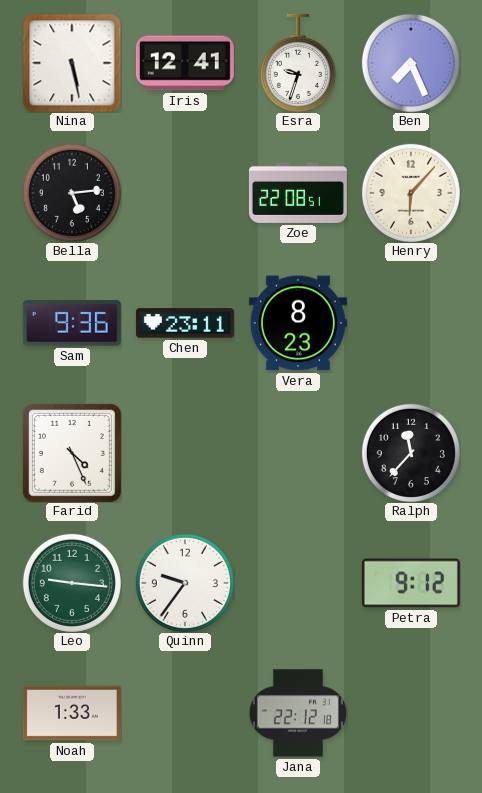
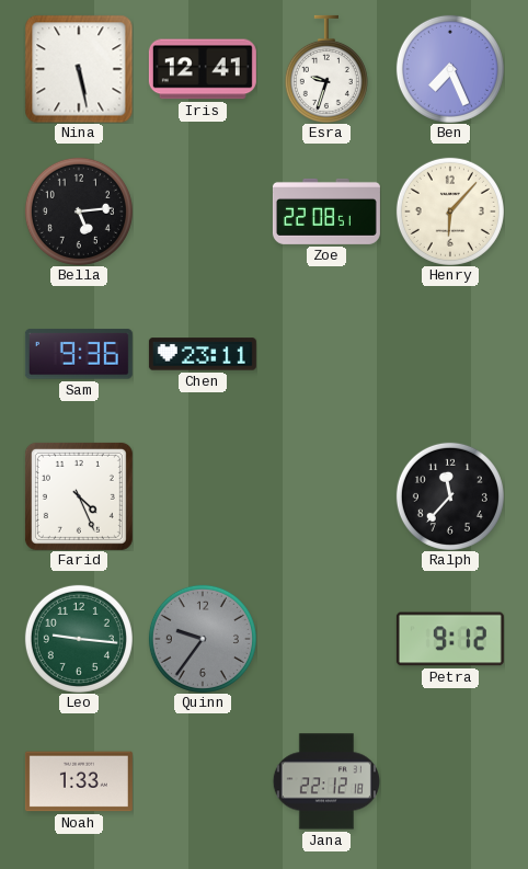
Vera: 8:23 -> none
Quinn dial: white -> grey
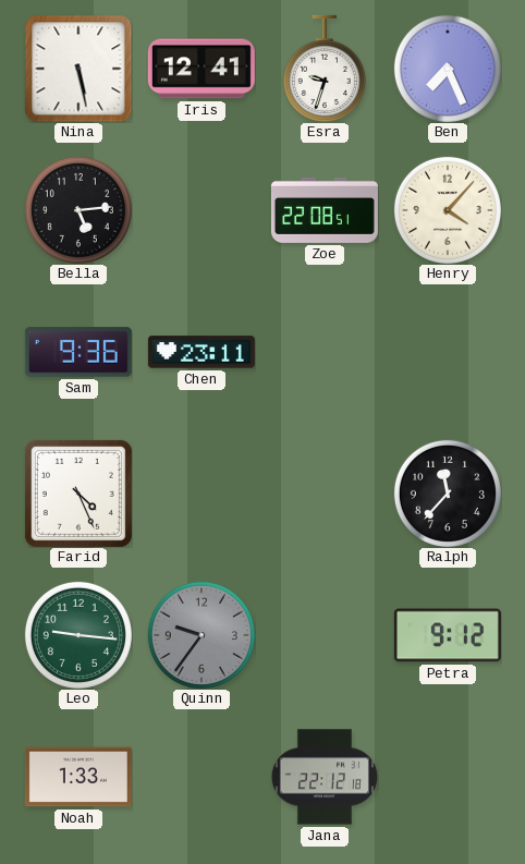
Henry: 6:07 -> 4:07
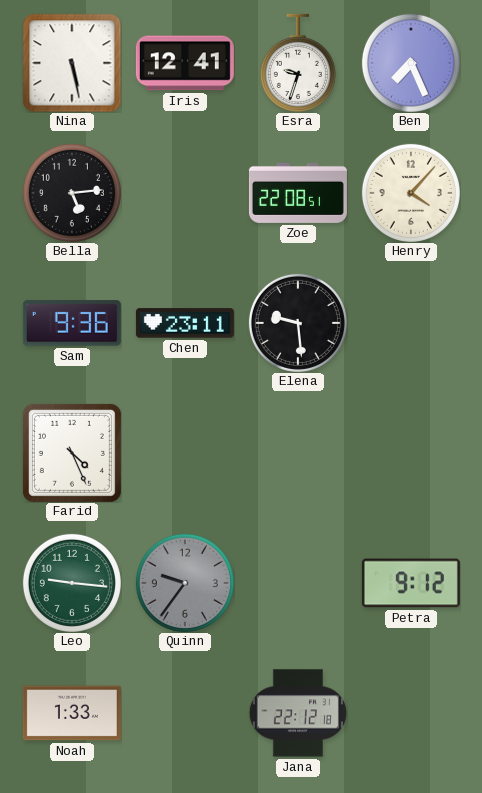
Elena: none -> 9:29
Ralph: 11:37 -> none
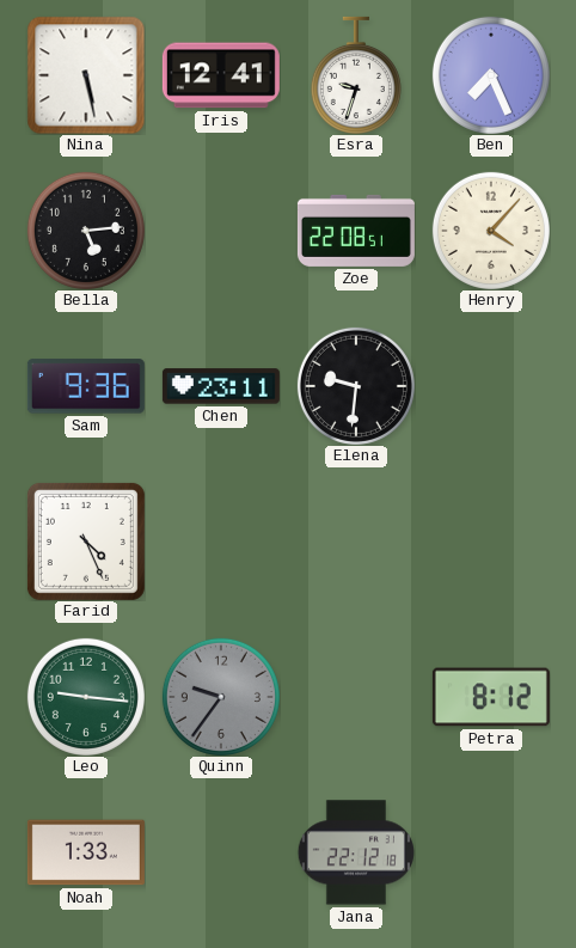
Elena: 9:29 -> 9:31
Petra: 9:12 -> 8:12
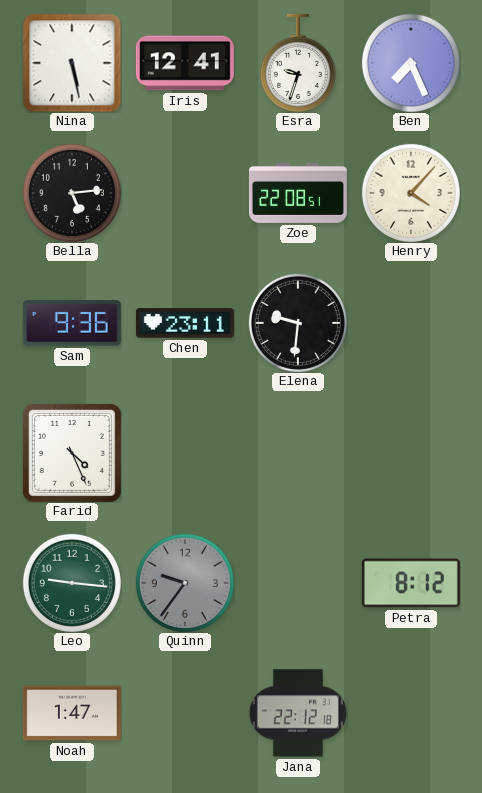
Noah: 1:33 -> 1:47
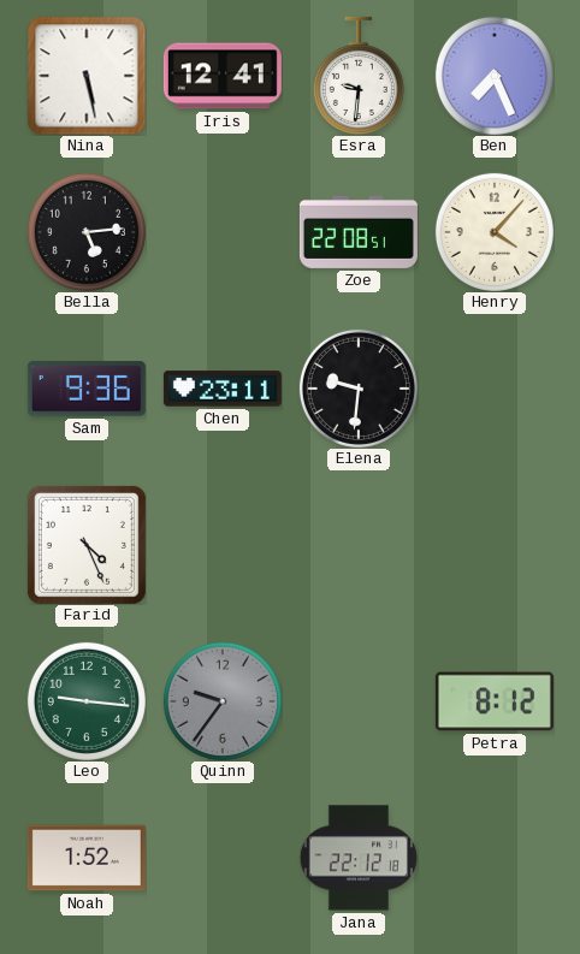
Esra: 9:33 -> 9:31
Noah: 1:47 -> 1:52
